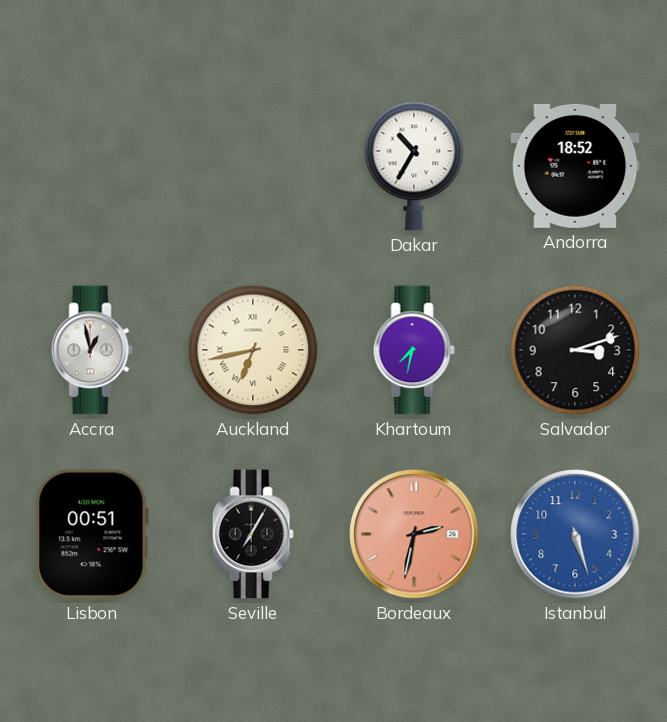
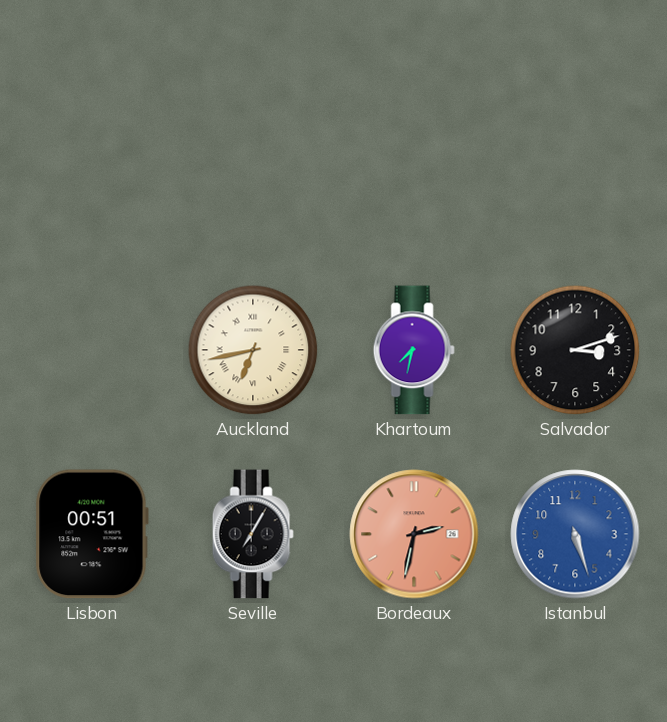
Dakar: 10:35 -> none
Andorra: 18:52 -> none
Accra: 12:58 -> none
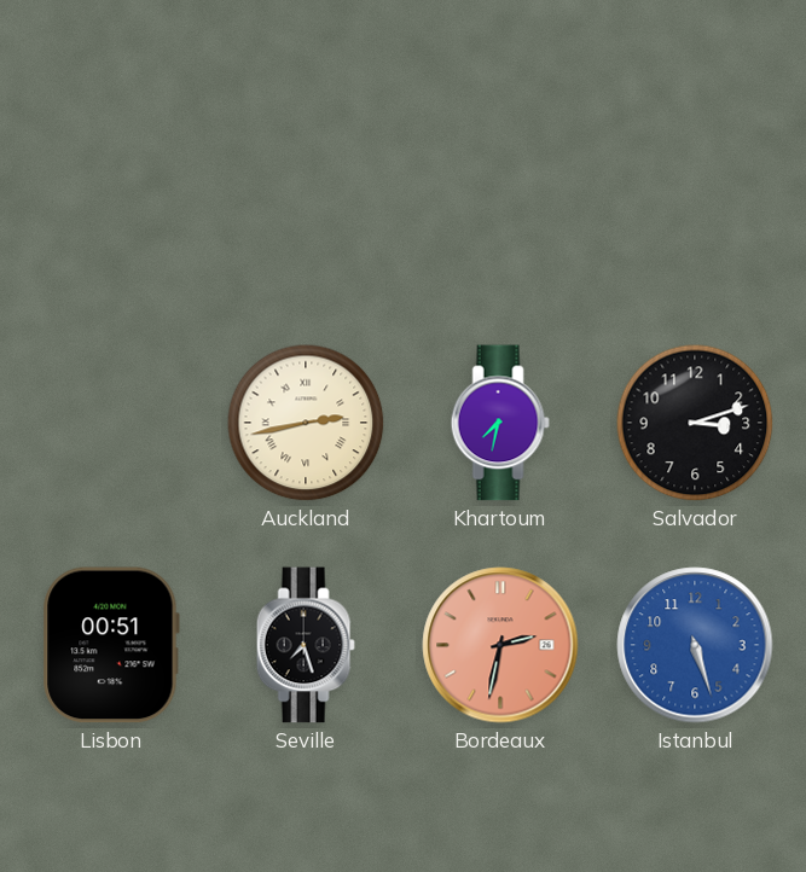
Auckland: 6:43 -> 2:43
Seville: 7:05 -> 7:27
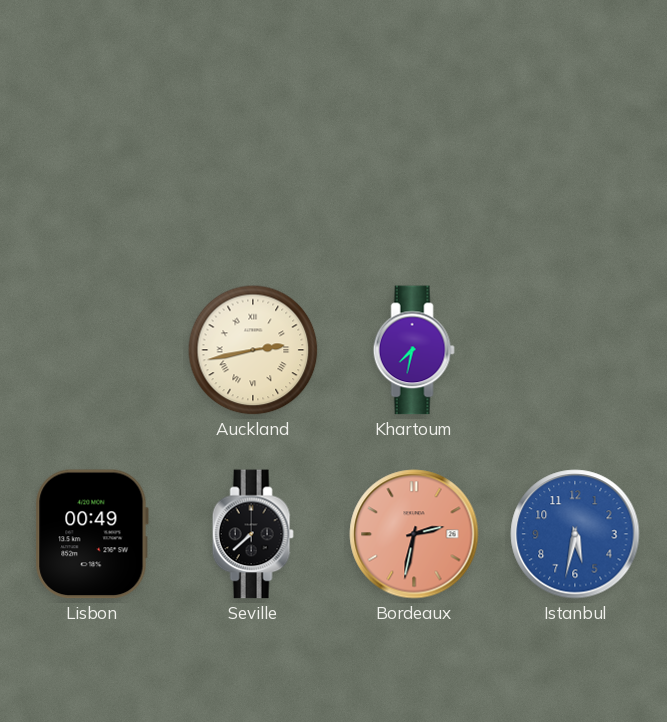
Salvador: 3:12 -> none
Lisbon: 00:51 -> 00:49
Seville: 7:27 -> 7:38
Istanbul: 5:27 -> 5:32
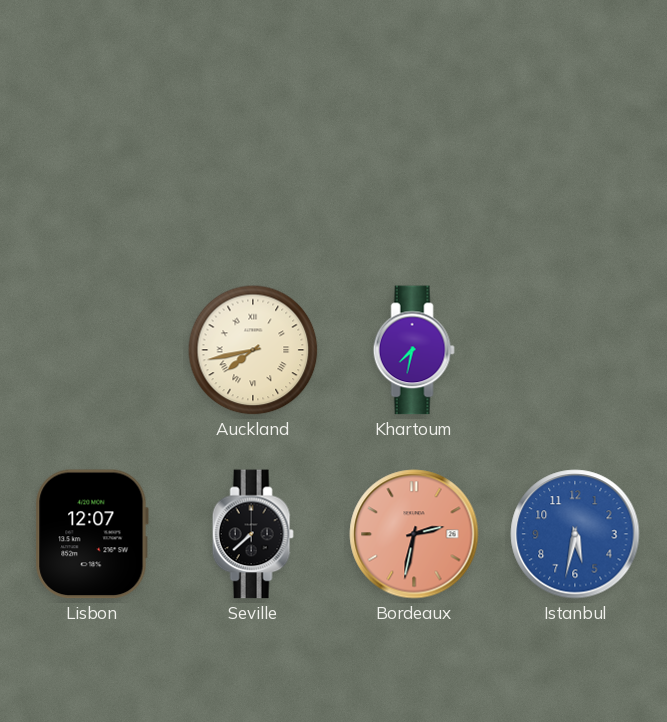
Auckland: 2:43 -> 7:43
Lisbon: 00:49 -> 12:07
